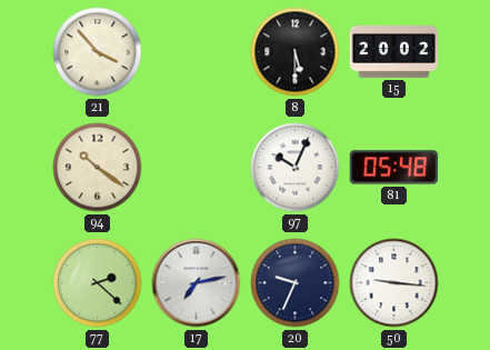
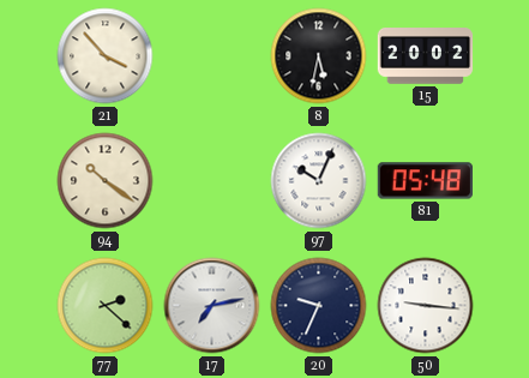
8: 5:30 -> 5:32
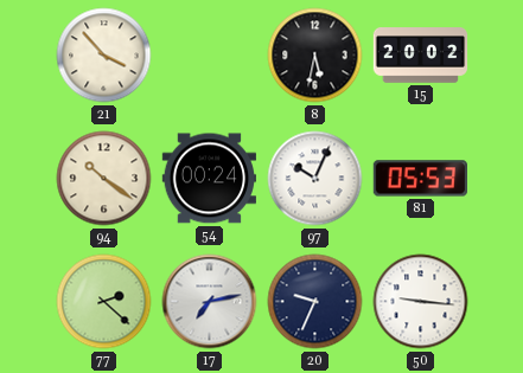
54: none -> 00:24
81: 05:48 -> 05:53
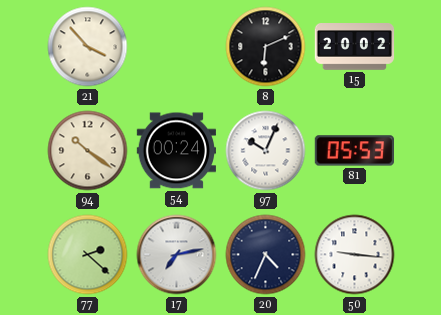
8: 5:32 -> 6:11
20: 9:34 -> 4:34
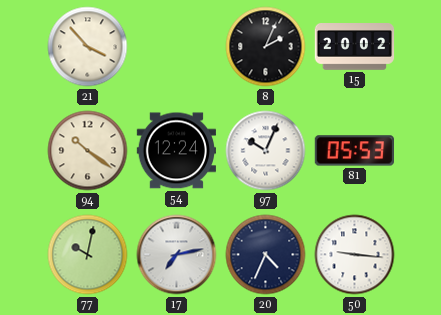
8: 6:11 -> 2:04
54: 00:24 -> 12:24
77: 2:22 -> 10:02
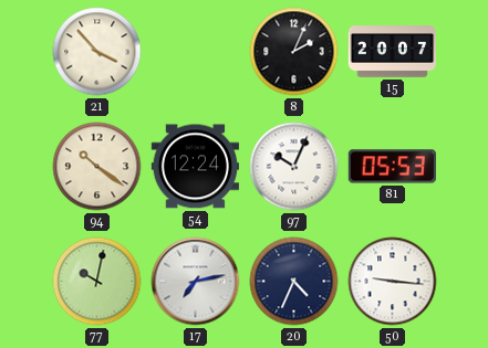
15: 20:02 -> 20:07
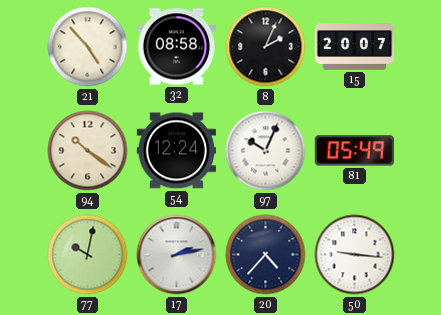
21: 3:53 -> 4:53
32: none -> 08:58
81: 05:53 -> 05:49
17: 7:13 -> 2:13
20: 4:34 -> 4:37
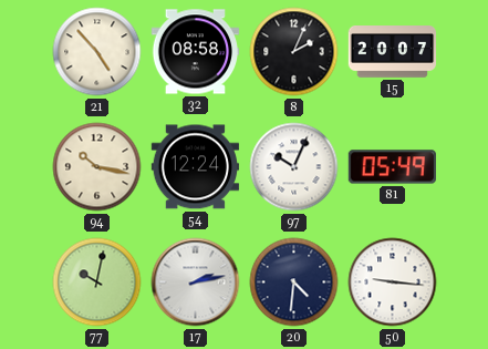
94: 10:21 -> 10:17
20: 4:37 -> 4:31
